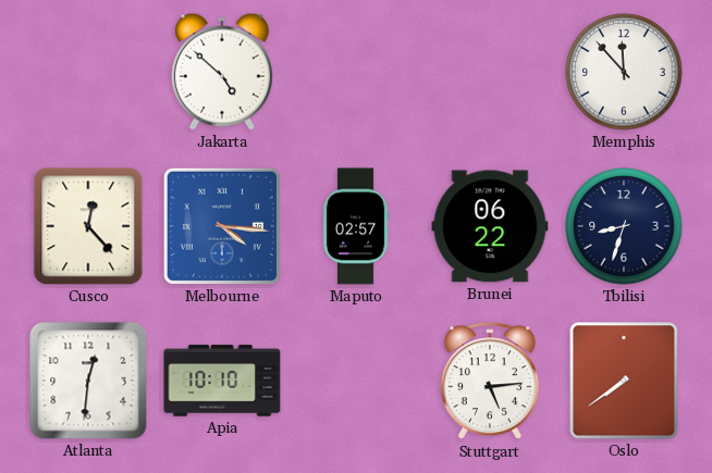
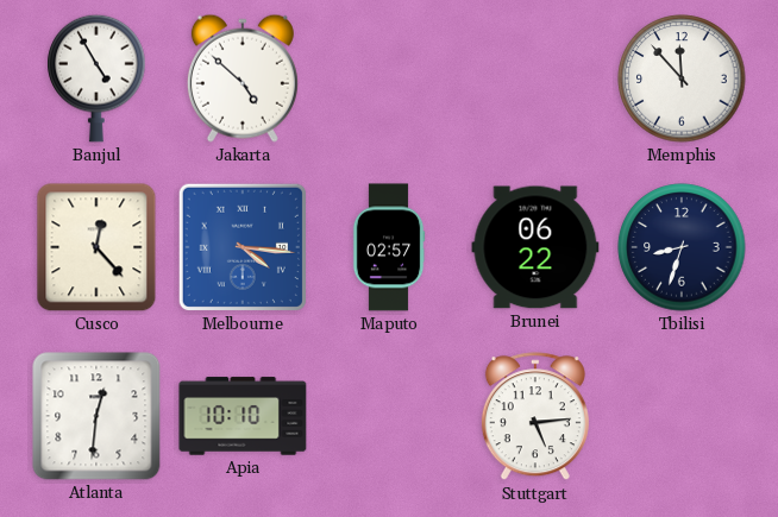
Banjul: none -> 4:55
Oslo: 7:39 -> none
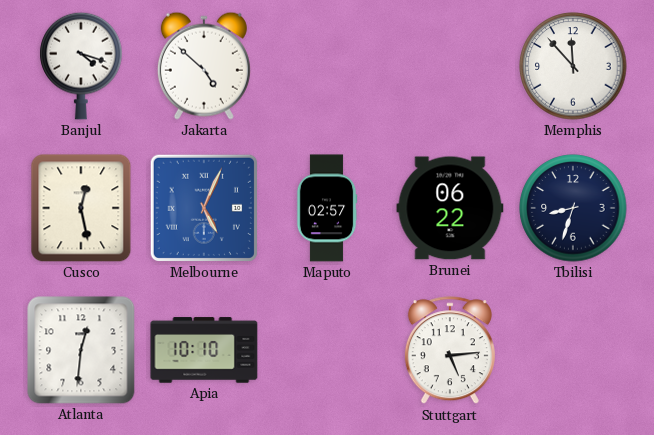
Banjul: 4:55 -> 4:18
Cusco: 12:23 -> 12:28
Melbourne: 4:16 -> 5:04
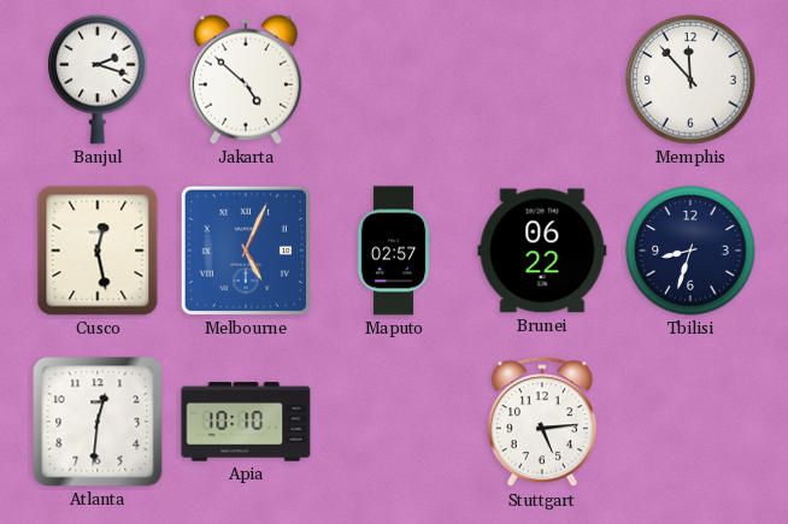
Banjul: 4:18 -> 2:18
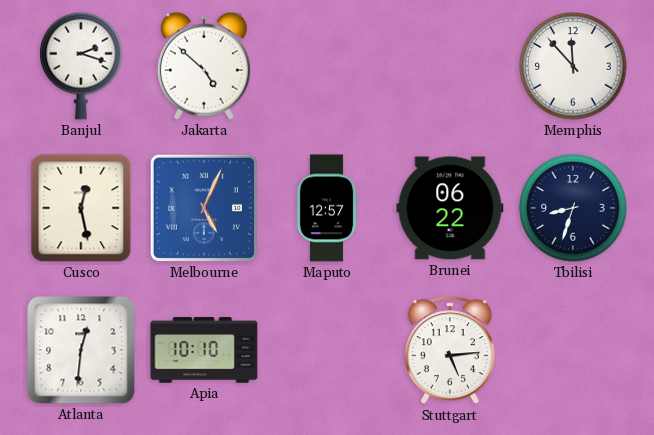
Maputo: 02:57 -> 12:57
